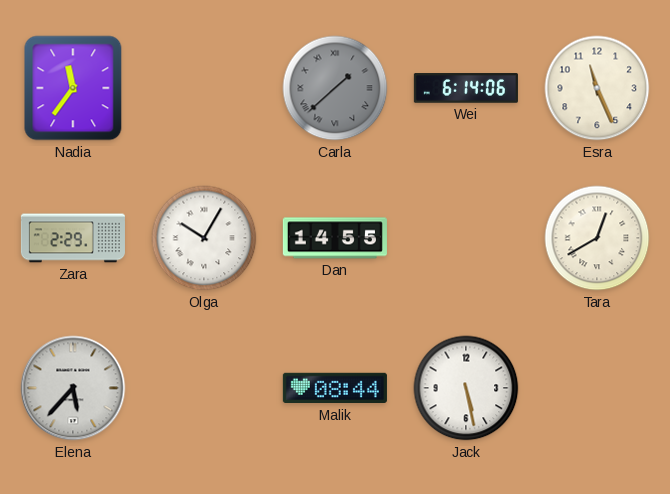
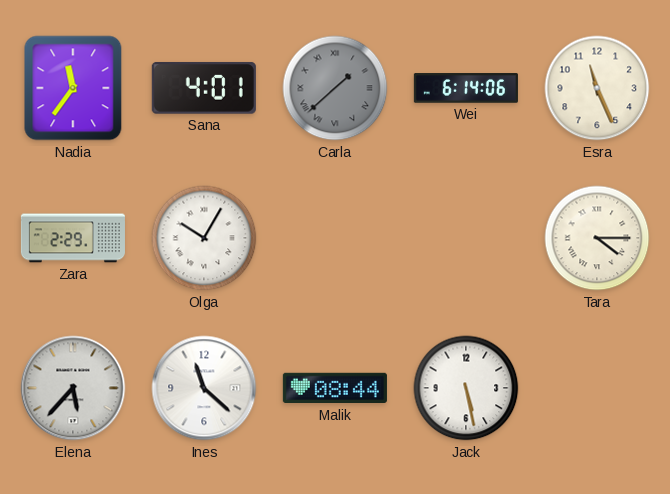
Sana: none -> 4:01
Dan: 14:55 -> none
Tara: 12:40 -> 4:15
Ines: none -> 11:22
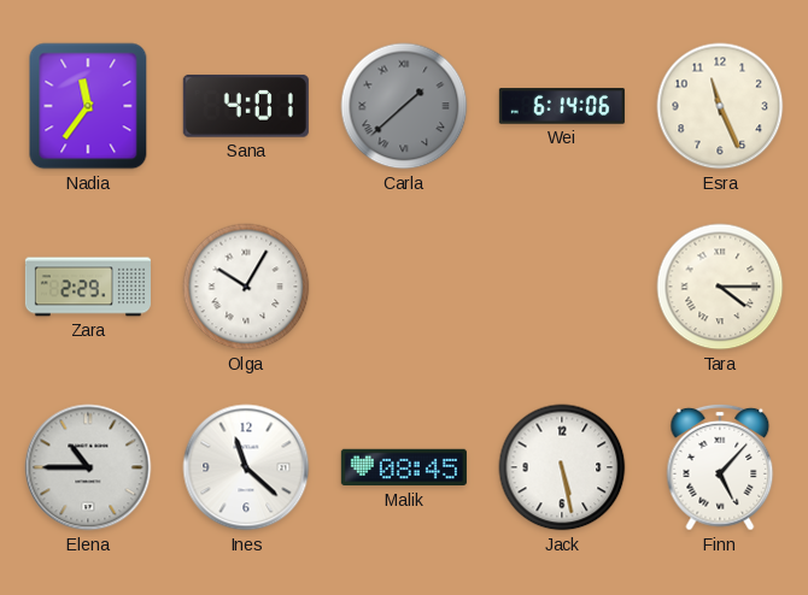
Elena: 5:37 -> 10:45
Malik: 08:44 -> 08:45
Finn: none -> 5:07
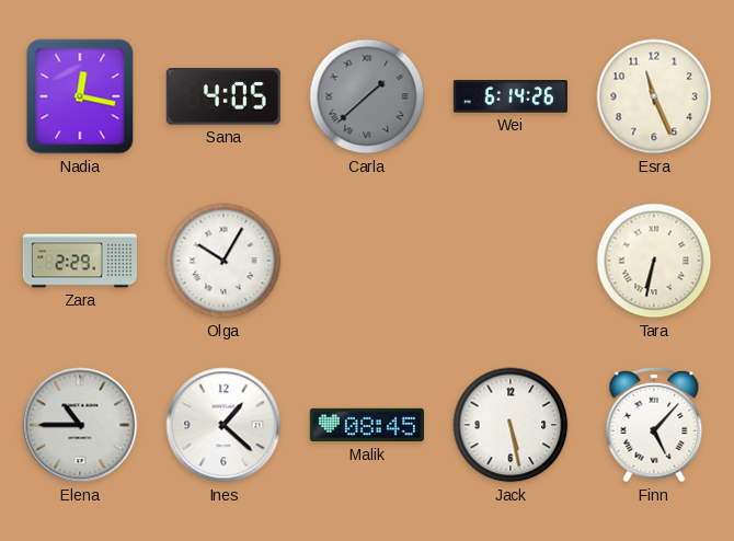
Nadia: 11:36 -> 12:17
Sana: 4:01 -> 4:05
Wei: 6:14:06 -> 6:14:26
Tara: 4:15 -> 6:32
Ines: 11:22 -> 1:22
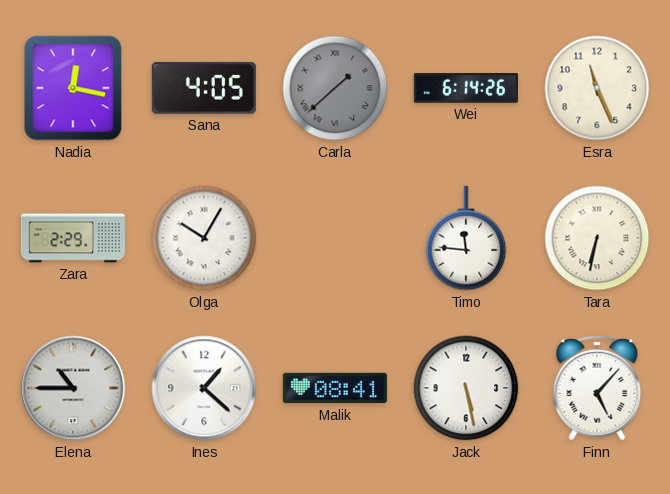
Timo: none -> 11:46
Malik: 08:45 -> 08:41
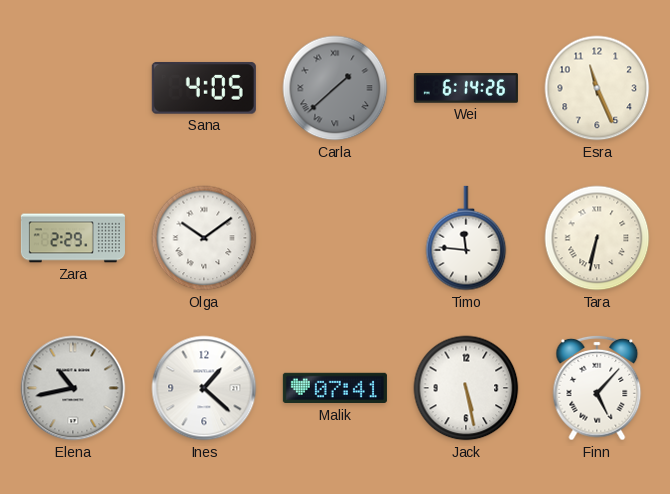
Nadia: 12:17 -> none
Olga: 10:05 -> 10:09
Elena: 10:45 -> 10:43
Malik: 08:41 -> 07:41
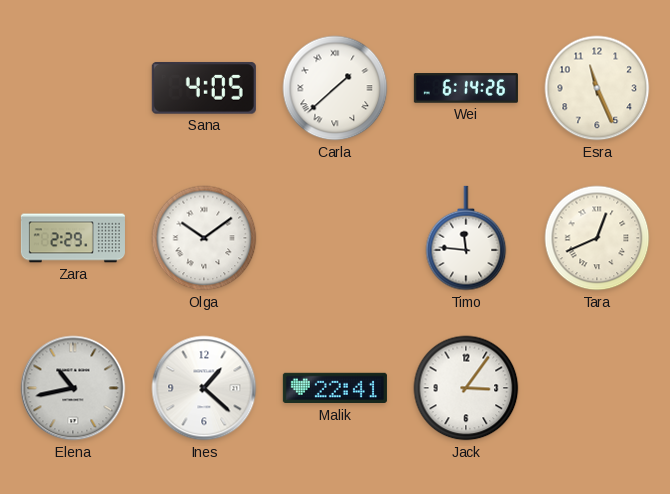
Carla dial: grey -> white
Tara: 6:32 -> 12:41
Malik: 07:41 -> 22:41
Jack: 5:28 -> 3:06
Finn: 5:07 -> none
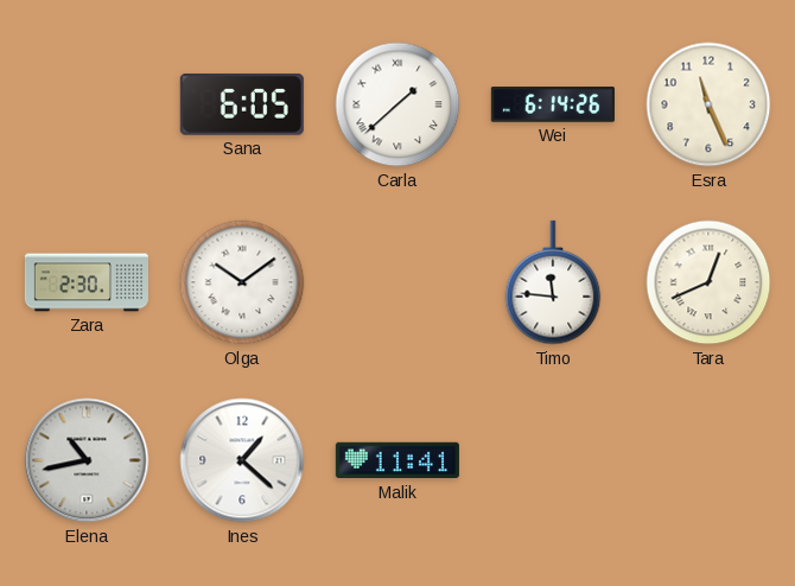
Sana: 4:05 -> 6:05
Zara: 2:29 -> 2:30
Malik: 22:41 -> 11:41
Jack: 3:06 -> none
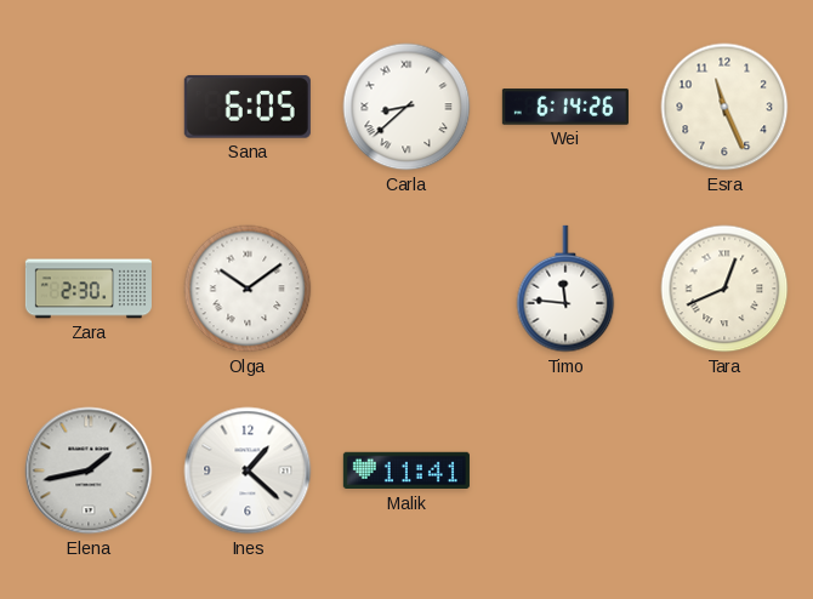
Carla: 1:38 -> 8:38
Elena: 10:43 -> 1:43
